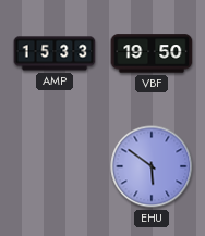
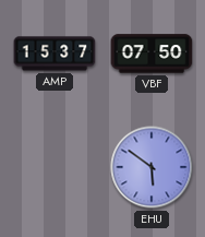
AMP: 15:33 -> 15:37
VBF: 19:50 -> 07:50
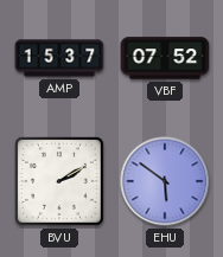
VBF: 07:50 -> 07:52
BVU: none -> 2:10
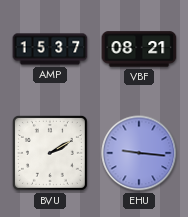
VBF: 07:52 -> 08:21
EHU: 5:51 -> 9:16
